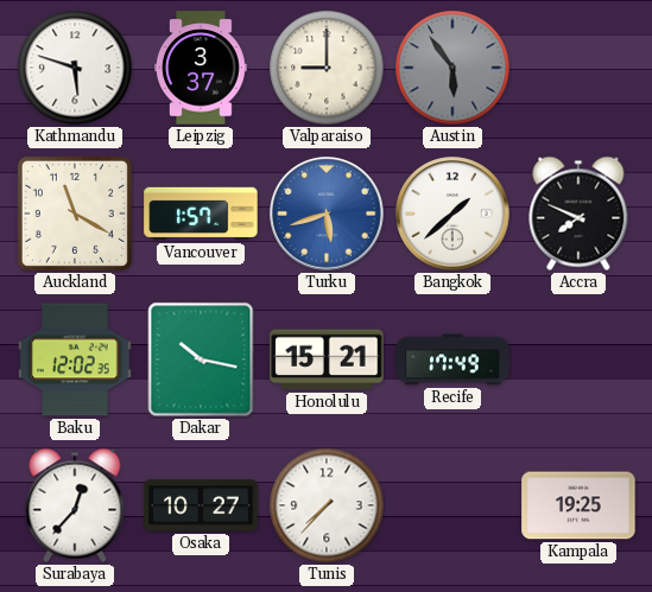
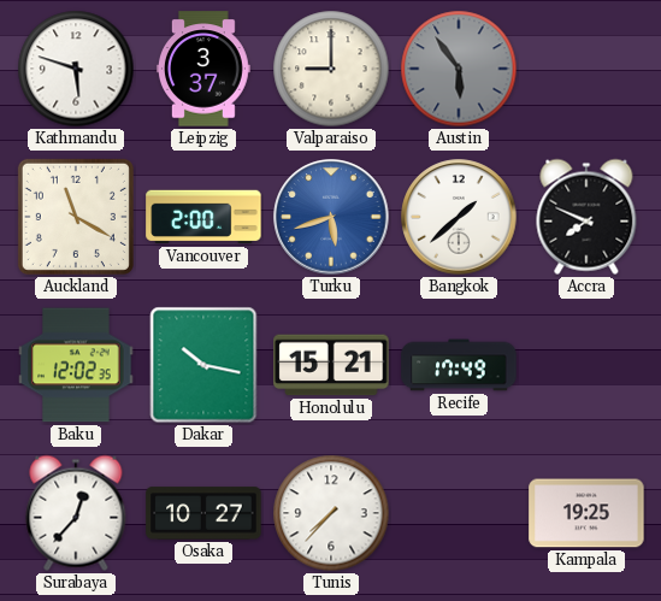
Vancouver: 1:57 -> 2:00
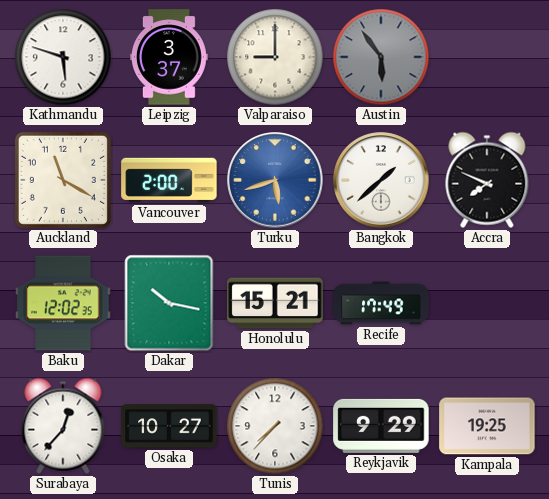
Reykjavik: none -> 9:29
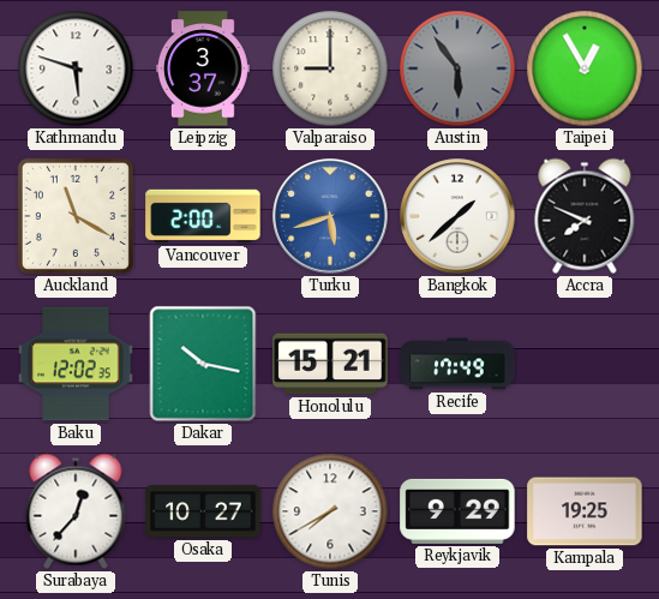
Taipei: none -> 12:55
Tunis: 7:37 -> 7:40
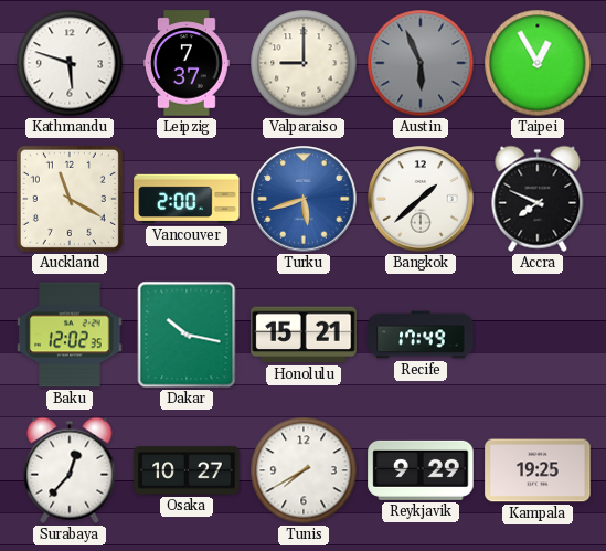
Leipzig: 3:37 -> 7:37
Austin: 5:54 -> 5:56
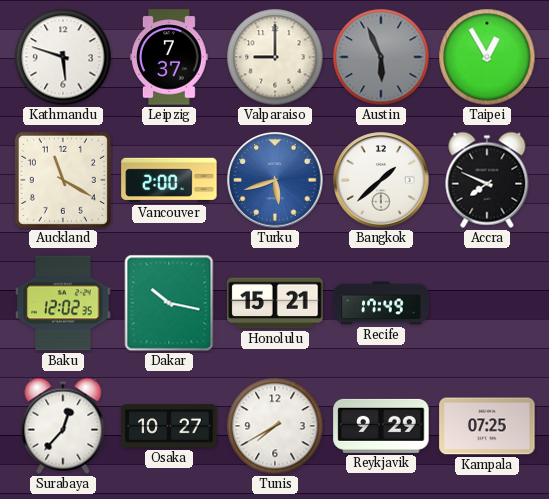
Kampala: 19:25 -> 07:25
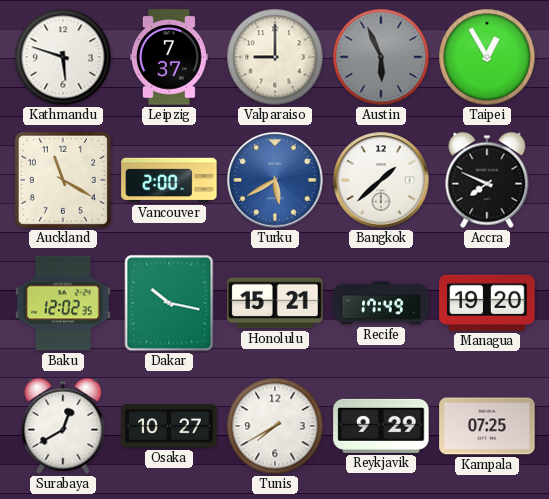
Turku: 5:42 -> 5:40
Managua: none -> 19:20
Surabaya: 12:37 -> 12:40
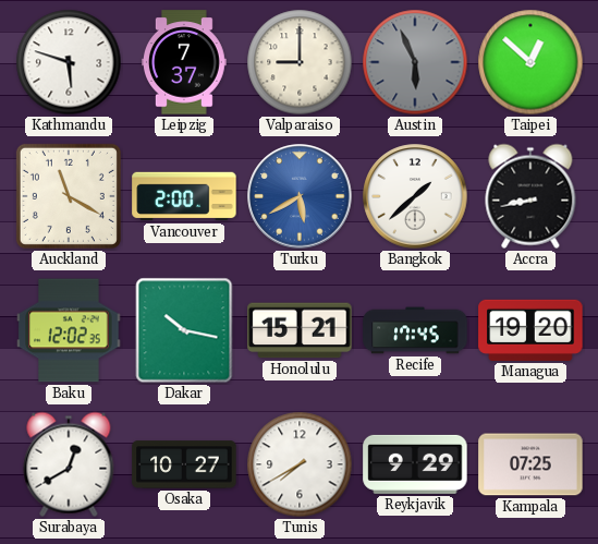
Taipei: 12:55 -> 12:52
Accra: 7:49 -> 8:43
Recife: 17:49 -> 17:45
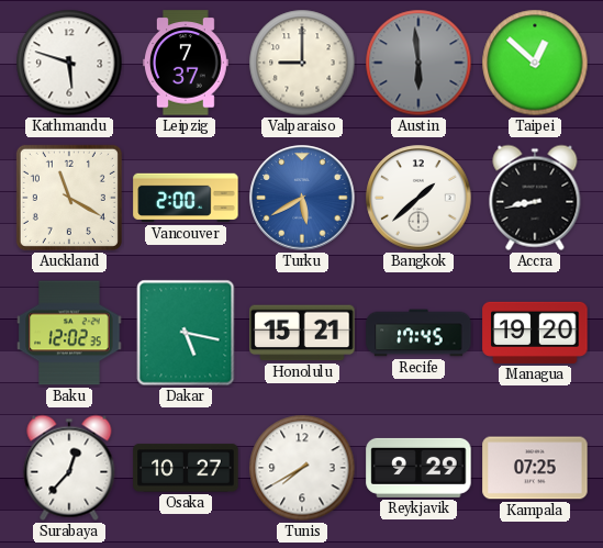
Austin: 5:56 -> 5:59
Dakar: 10:17 -> 5:17
Surabaya: 12:40 -> 12:37
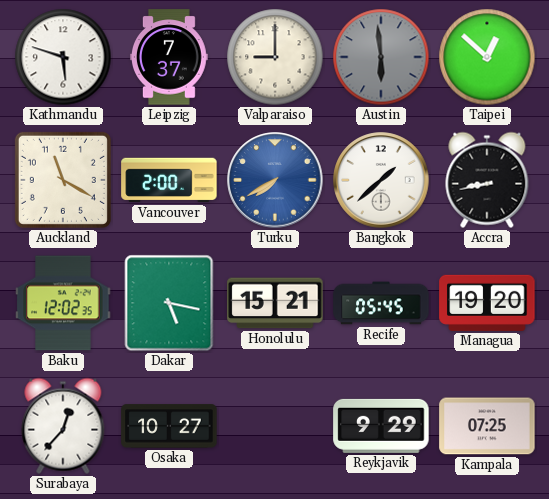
Turku: 5:40 -> 7:40
Recife: 17:45 -> 05:45
Tunis: 7:40 -> none
